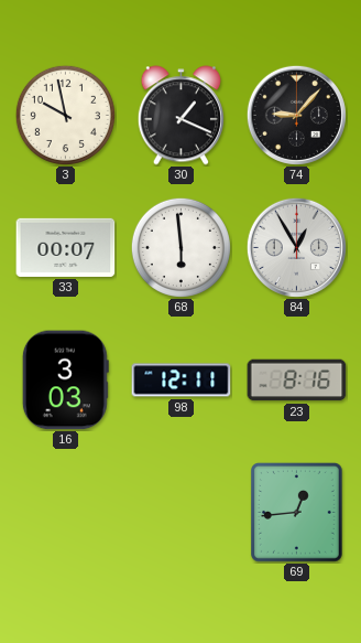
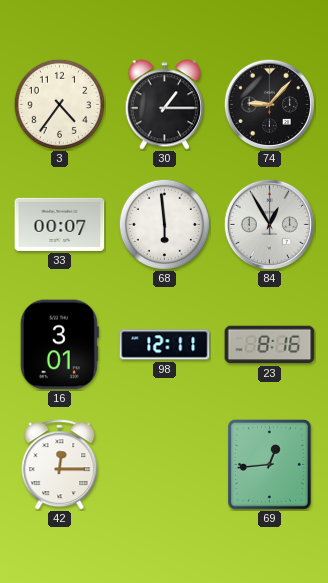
3: 9:58 -> 4:36
30: 1:19 -> 1:15
16: 3:03 -> 3:01
42: none -> 12:15
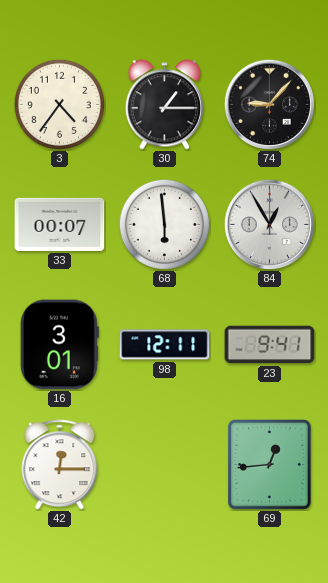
23: 8:16 -> 9:41
